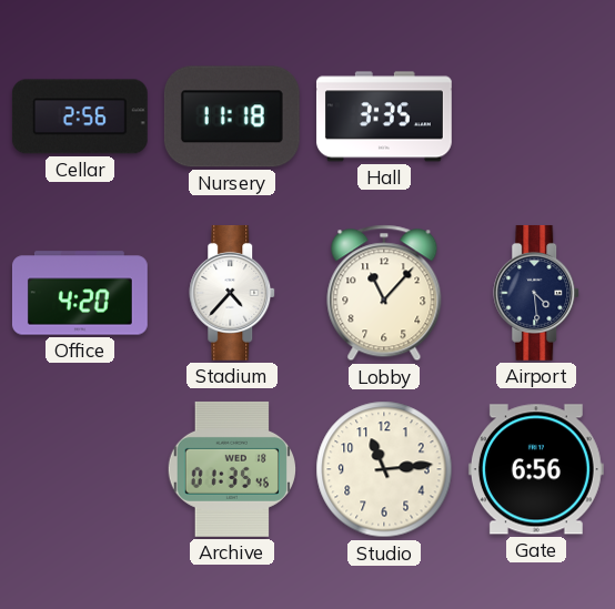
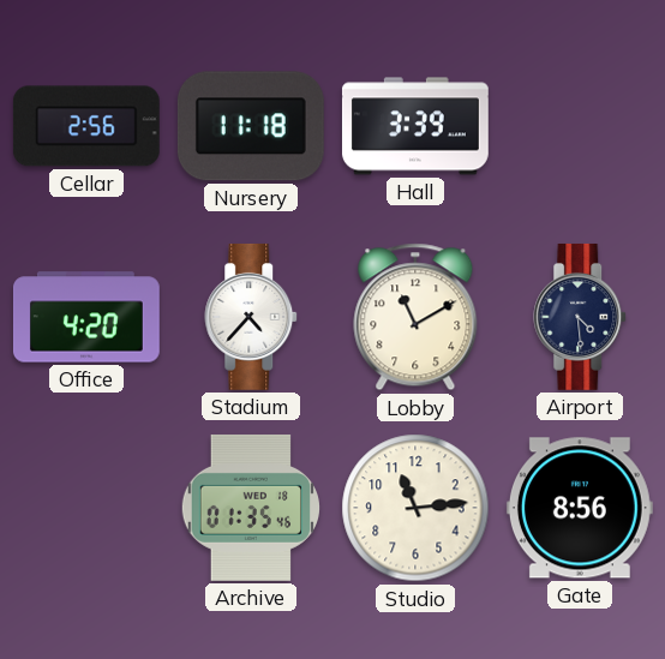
Hall: 3:35 -> 3:39
Lobby: 11:07 -> 11:10
Gate: 6:56 -> 8:56
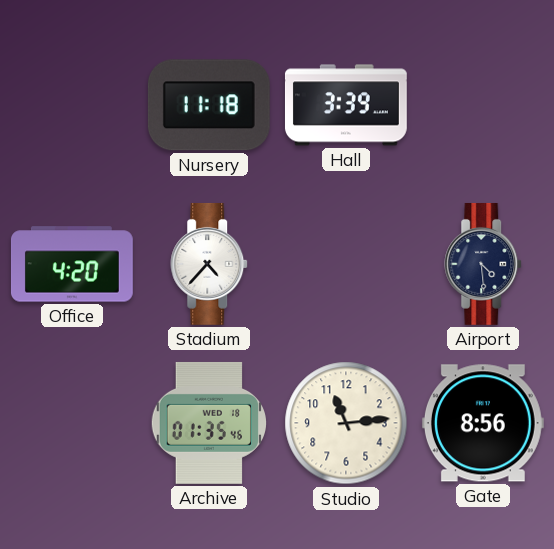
Cellar: 2:56 -> none
Lobby: 11:10 -> none
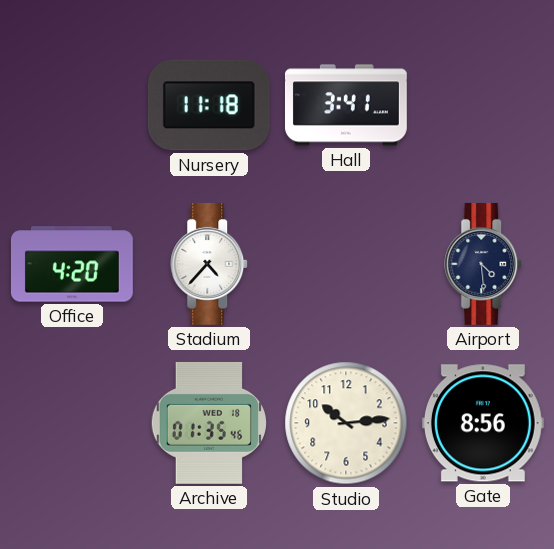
Hall: 3:39 -> 3:41
Studio: 11:14 -> 10:14
